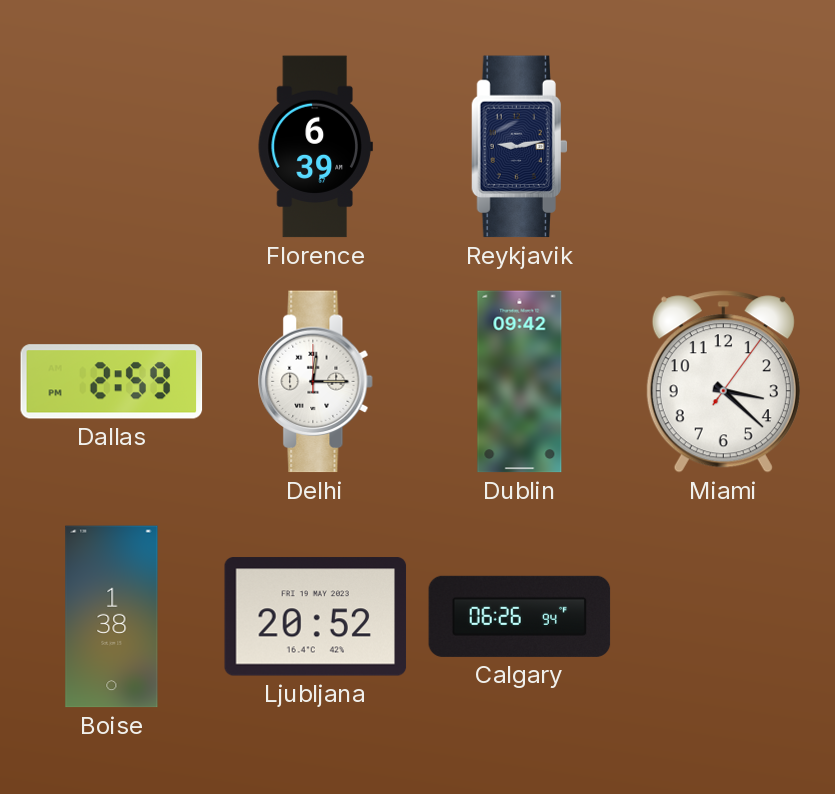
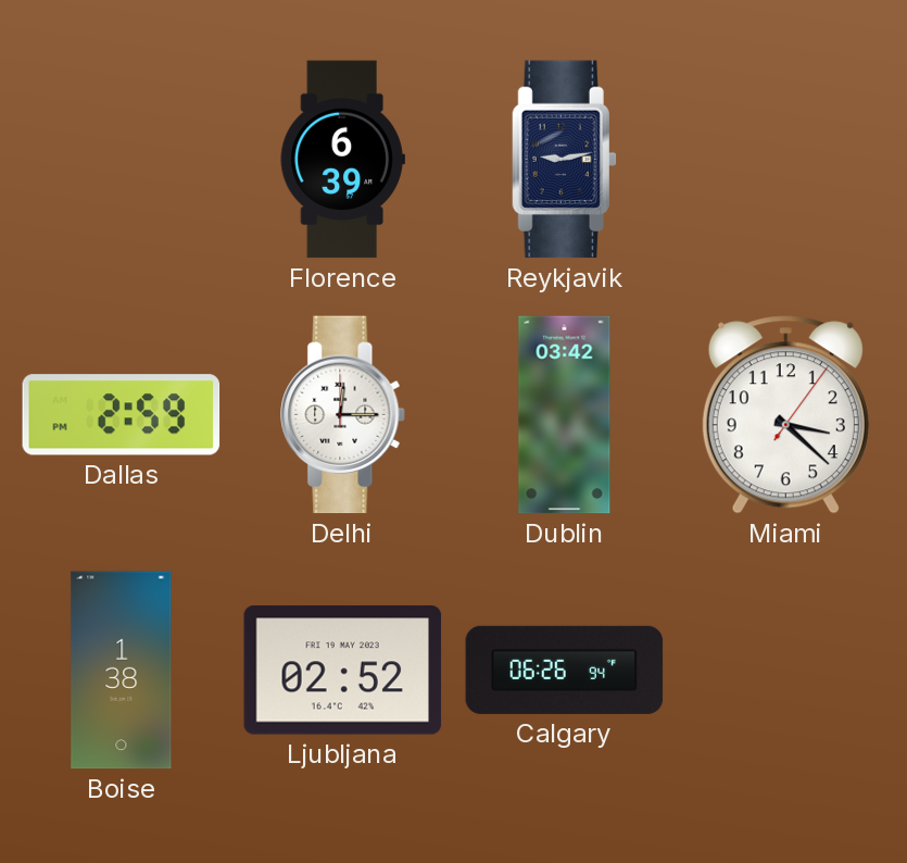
Dublin: 09:42 -> 03:42
Ljubljana: 20:52 -> 02:52
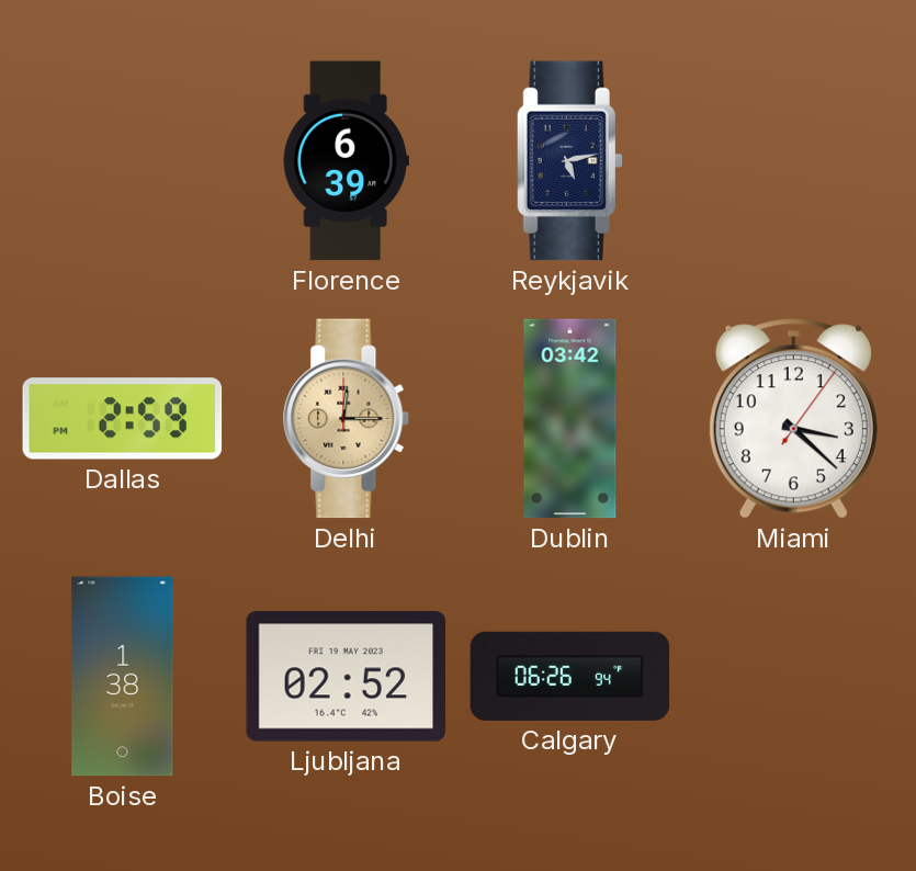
Reykjavik: 9:13 -> 5:13
Delhi dial: white -> champagne
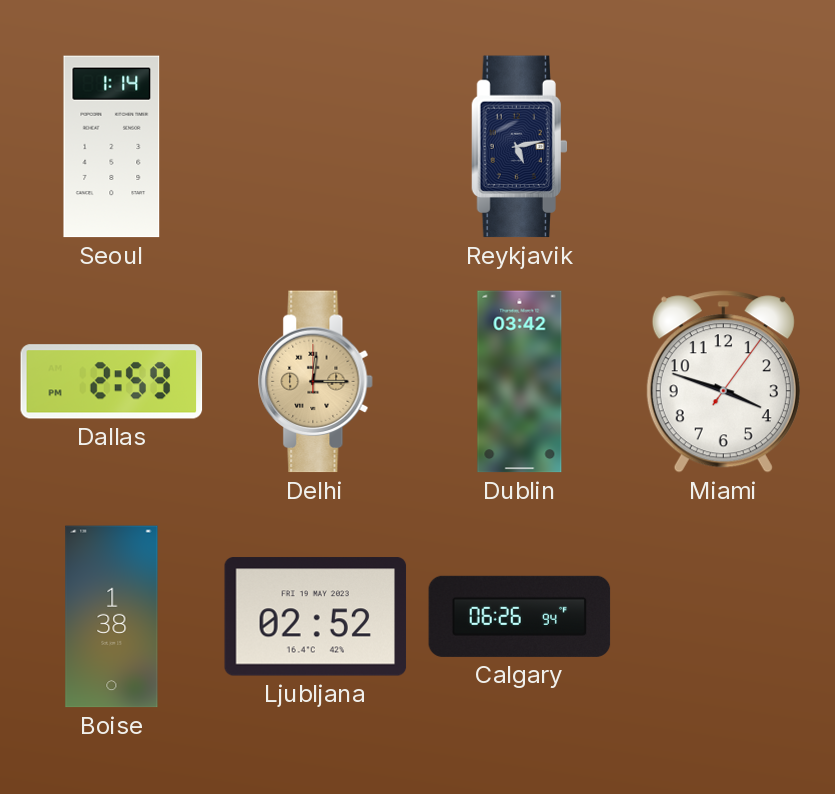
Seoul: none -> 1:14
Florence: 6:39 -> none
Miami: 3:22 -> 3:48
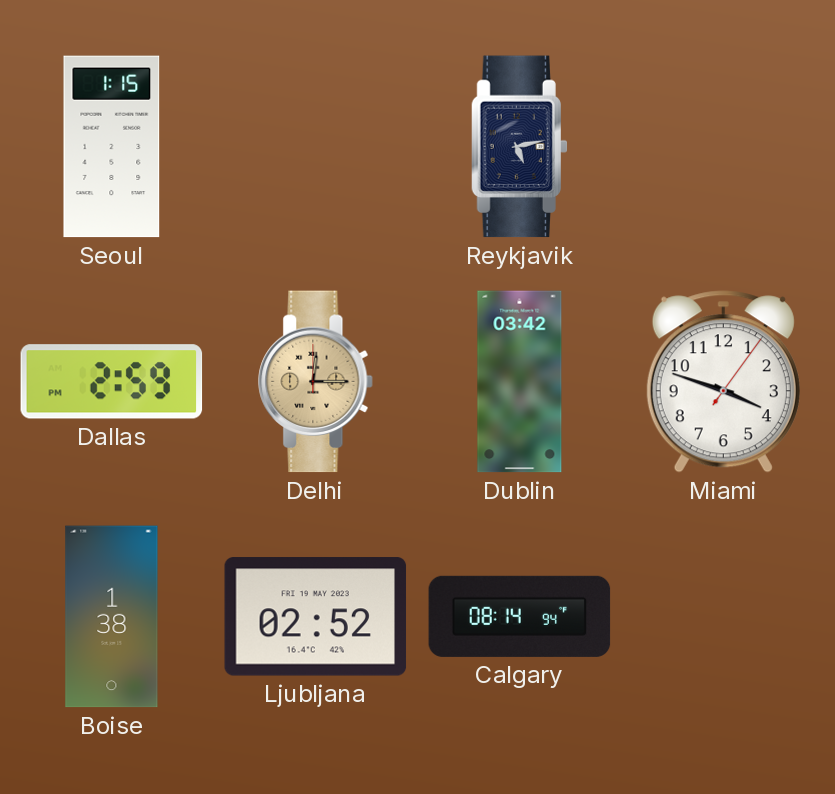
Seoul: 1:14 -> 1:15
Calgary: 06:26 -> 08:14
